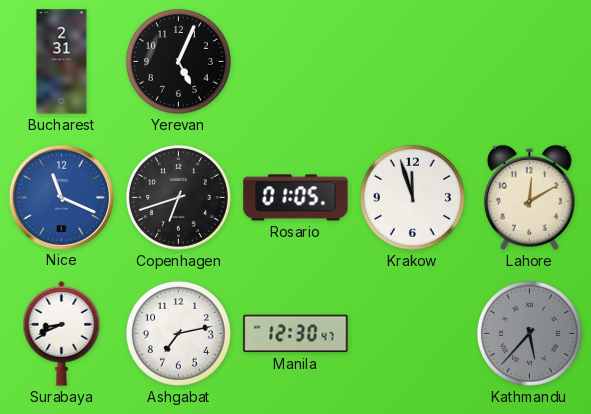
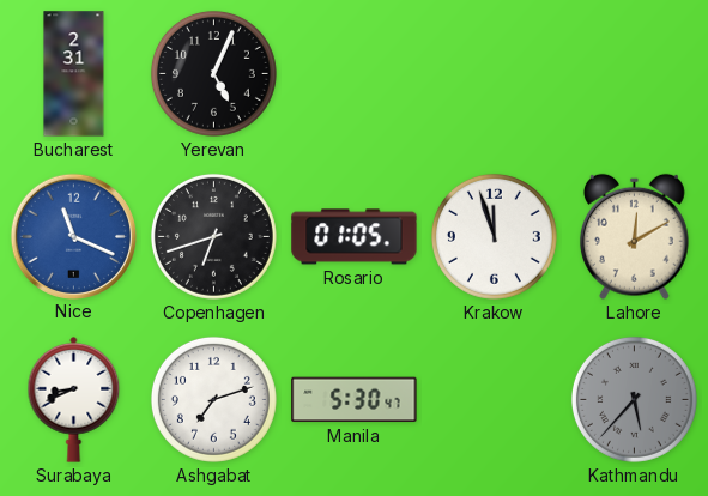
Ashgabat: 7:13 -> 7:12
Manila: 12:30 -> 5:30
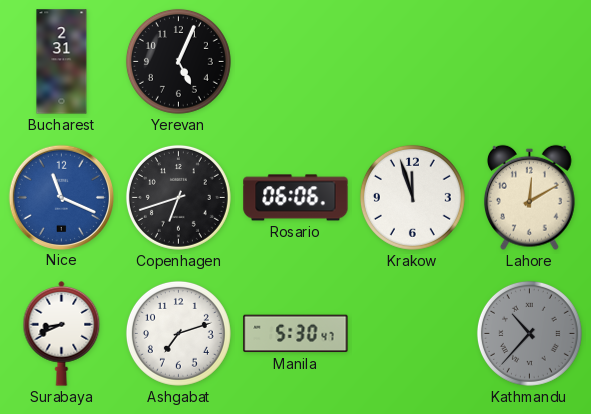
Rosario: 01:05 -> 06:06
Kathmandu: 5:37 -> 10:37
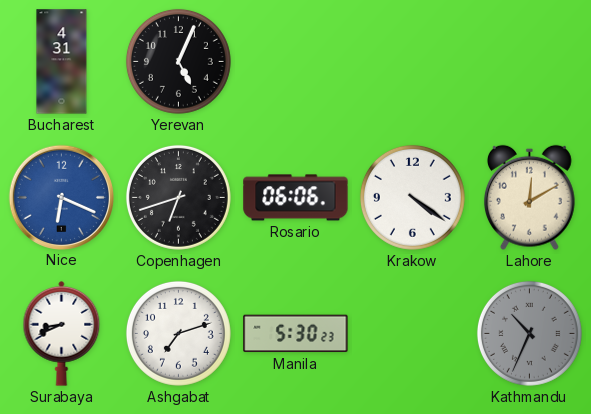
Bucharest: 2:31 -> 4:31
Nice: 11:19 -> 6:19
Krakow: 11:57 -> 4:21
Manila: 5:30:47 -> 5:30:23
Kathmandu: 10:37 -> 10:34
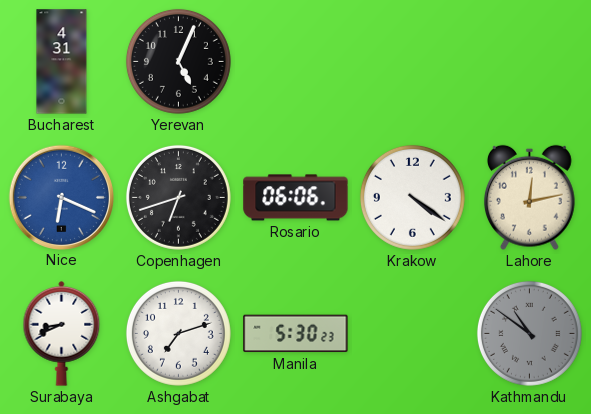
Lahore: 12:10 -> 12:13
Kathmandu: 10:34 -> 10:51
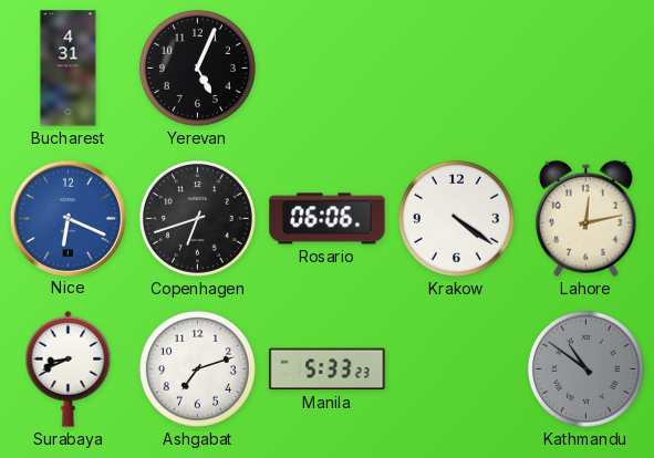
Manila: 5:30 -> 5:33
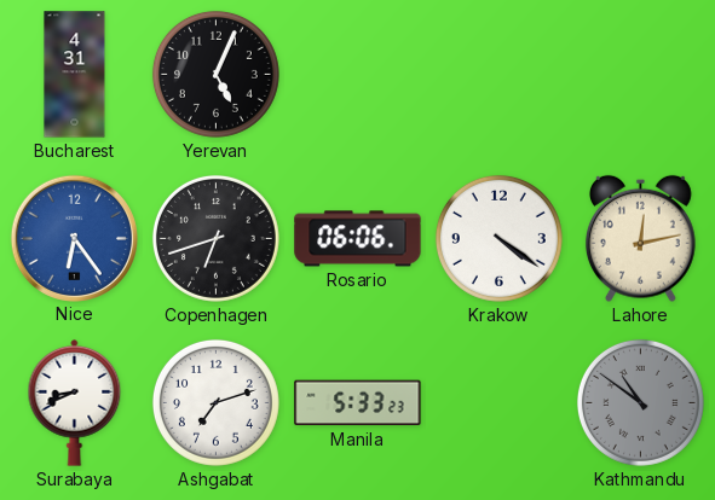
Nice: 6:19 -> 6:24
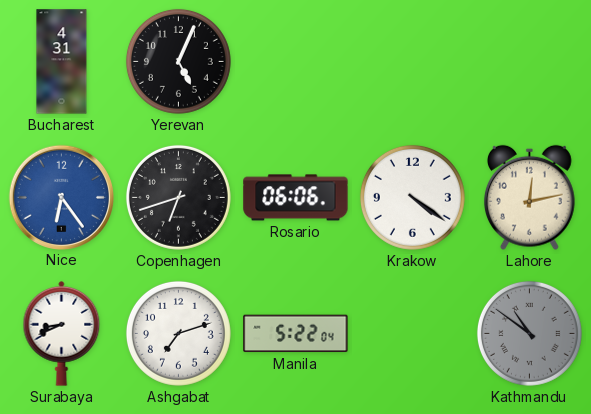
Manila: 5:33 -> 5:22
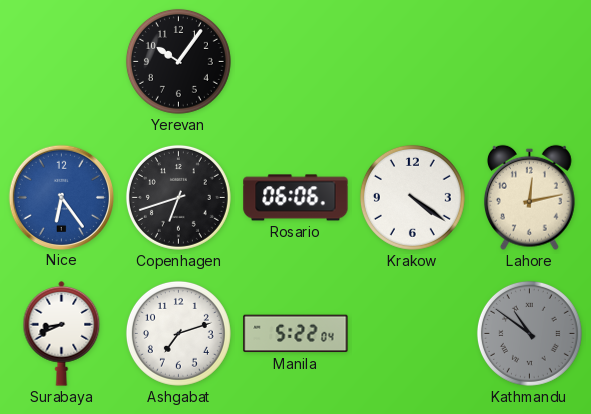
Bucharest: 4:31 -> none
Yerevan: 5:04 -> 10:06
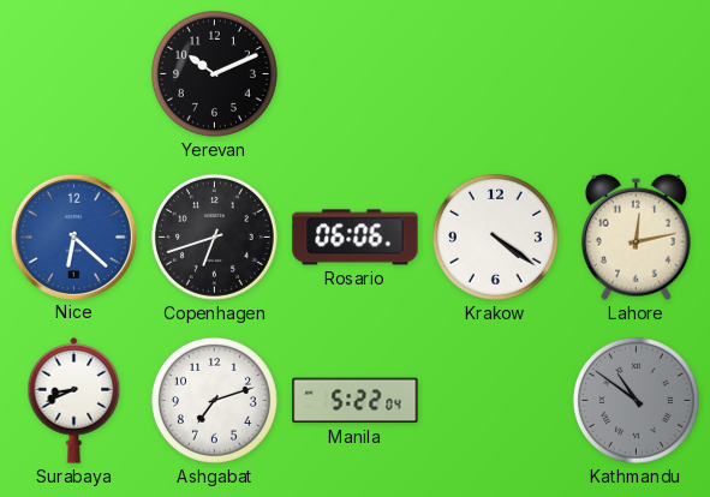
Yerevan: 10:06 -> 10:11
Nice: 6:24 -> 6:22
